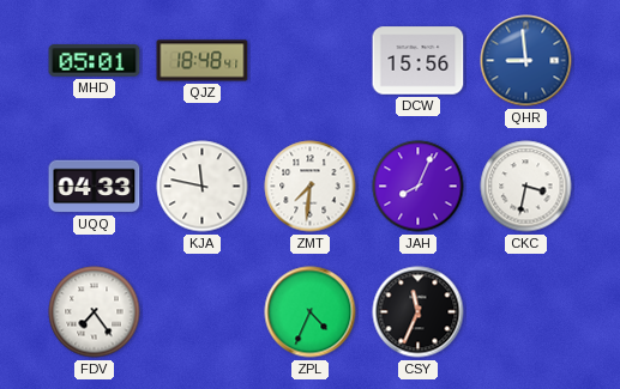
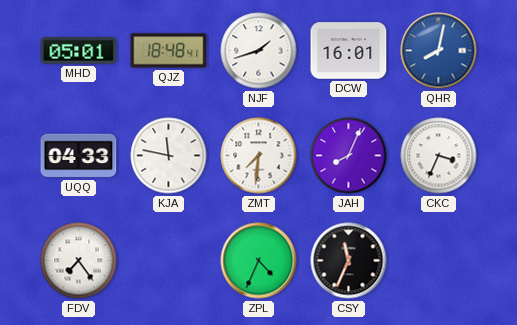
NJF: none -> 1:42
DCW: 15:56 -> 16:01
QHR: 8:59 -> 8:02
CKC: 3:32 -> 3:34
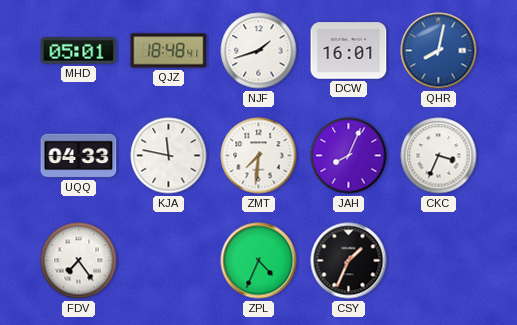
CSY: 11:34 -> 1:34
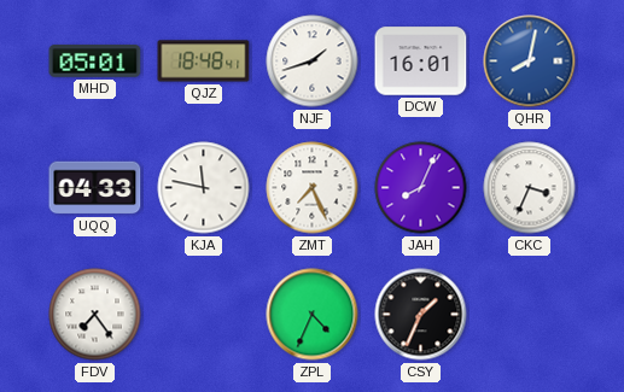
ZMT: 7:31 -> 7:26
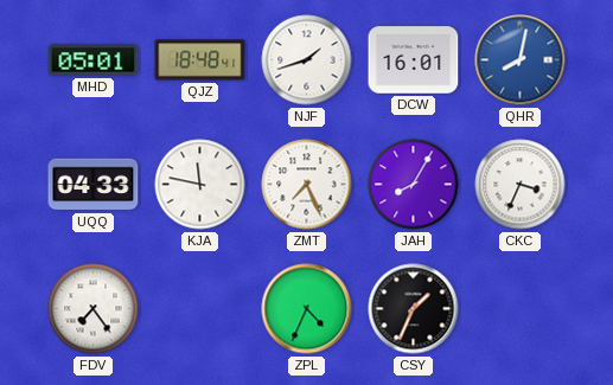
JAH: 8:04 -> 8:05
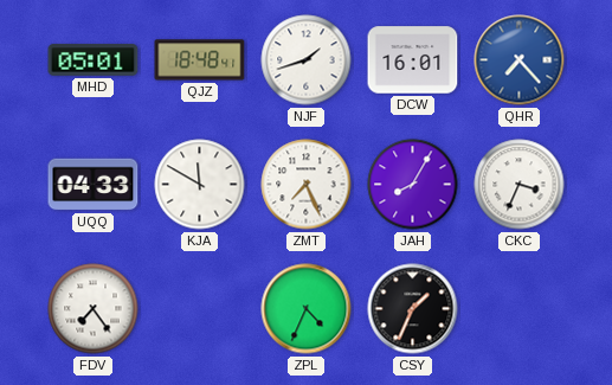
QHR: 8:02 -> 7:23
KJA: 11:47 -> 11:50
